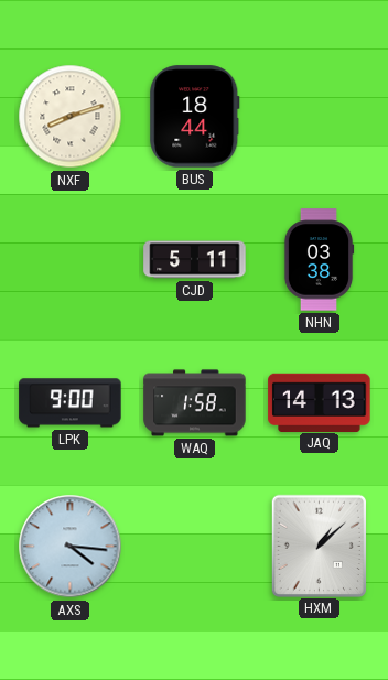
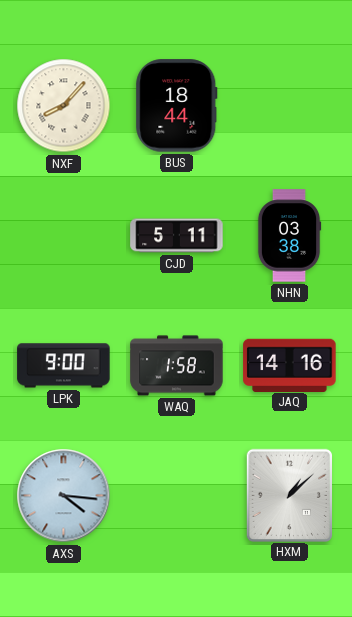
NXF: 8:12 -> 8:07
JAQ: 14:13 -> 14:16
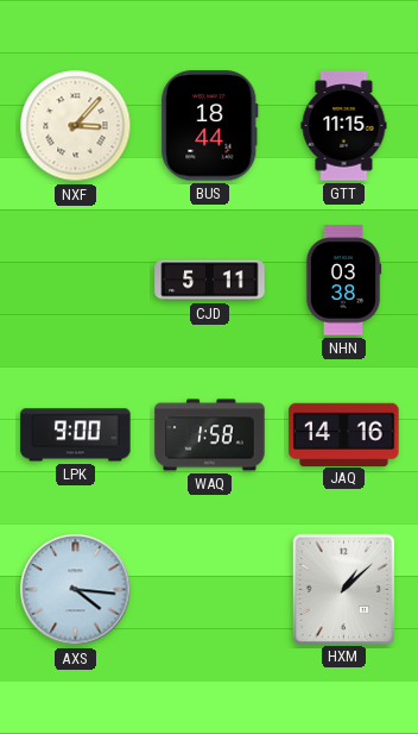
NXF: 8:07 -> 3:07
GTT: none -> 11:15
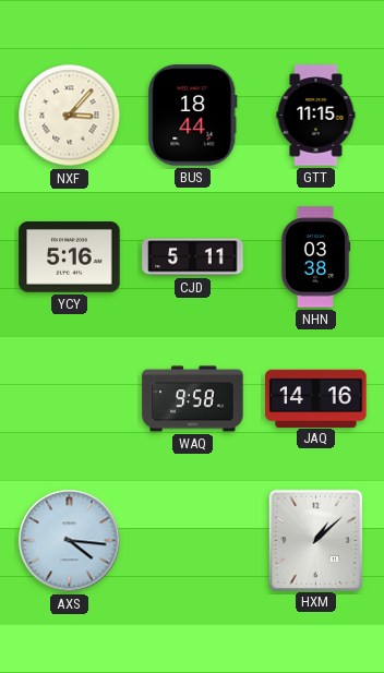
YCY: none -> 5:16
LPK: 9:00 -> none
WAQ: 1:58 -> 9:58
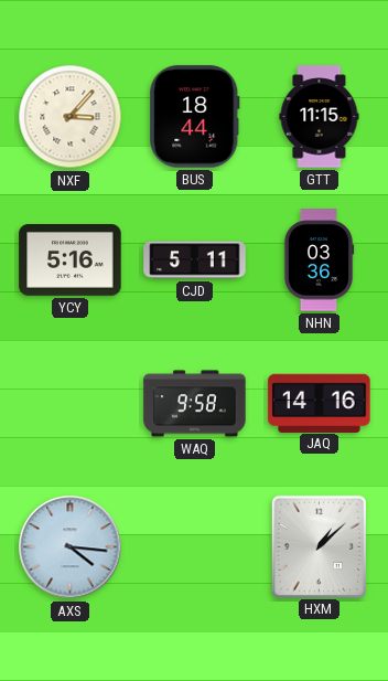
NHN: 03:38 -> 03:36
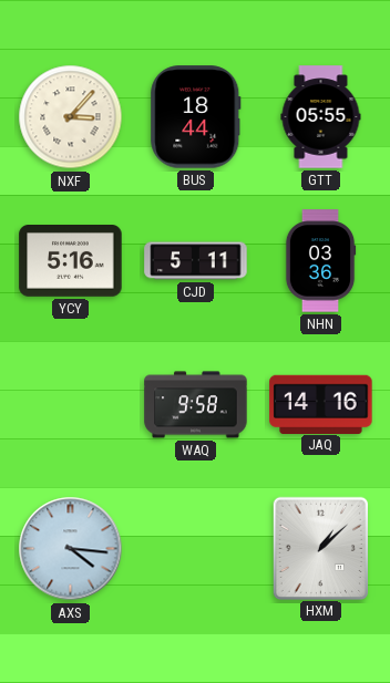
GTT: 11:15 -> 05:55
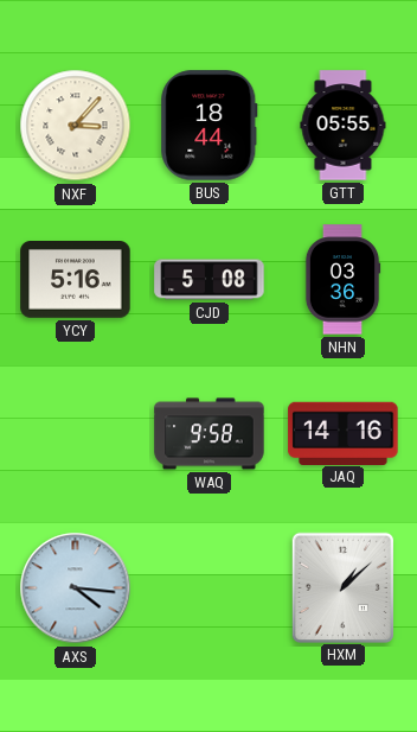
CJD: 5:11 -> 5:08
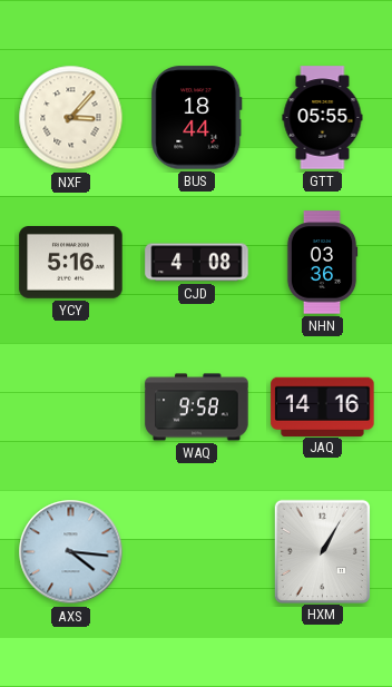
CJD: 5:08 -> 4:08
HXM: 1:08 -> 1:05
